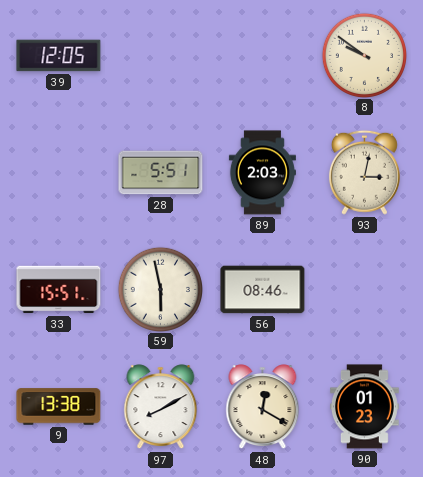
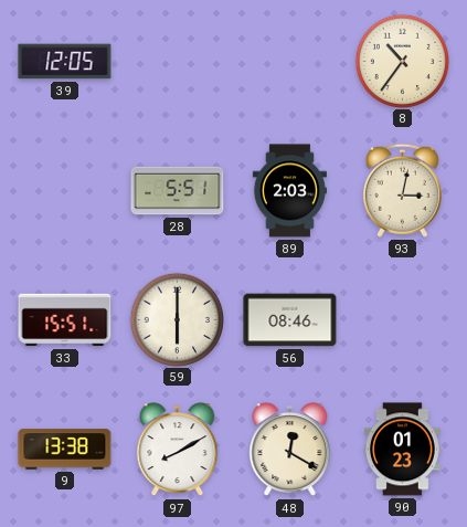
8: 9:51 -> 10:36
59: 5:58 -> 6:00
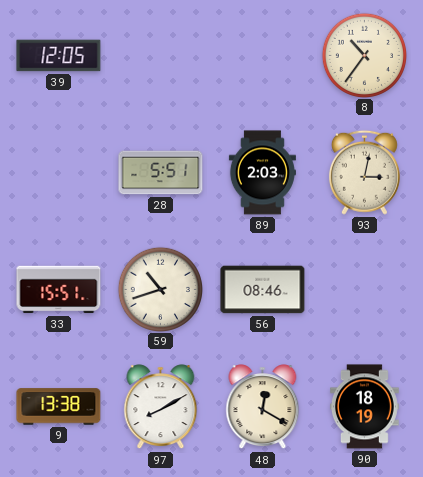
59: 6:00 -> 10:42
90: 01:23 -> 18:19
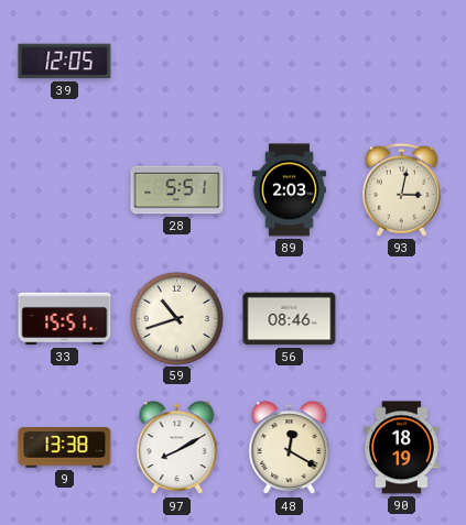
8: 10:36 -> none
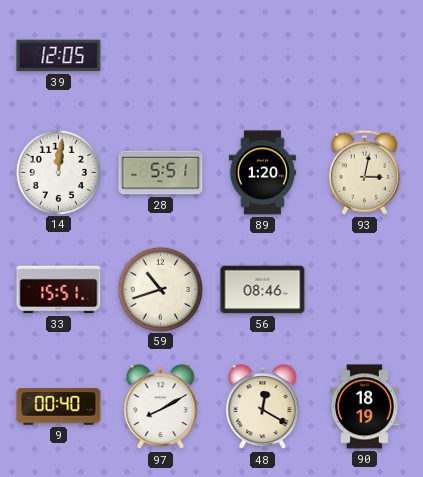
14: none -> 12:01
89: 2:03 -> 1:20
9: 13:38 -> 00:40
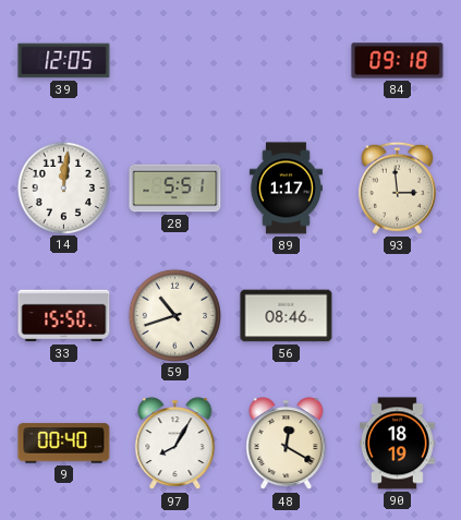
84: none -> 09:18
89: 1:20 -> 1:17
93: 3:02 -> 2:59
33: 15:51 -> 15:50
97: 8:10 -> 8:05
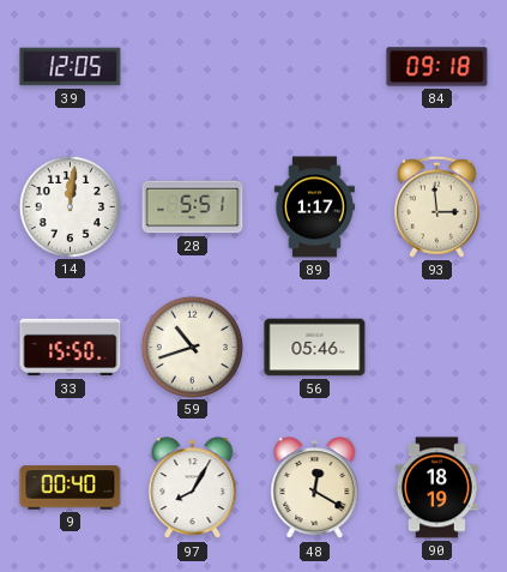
56: 08:46 -> 05:46
